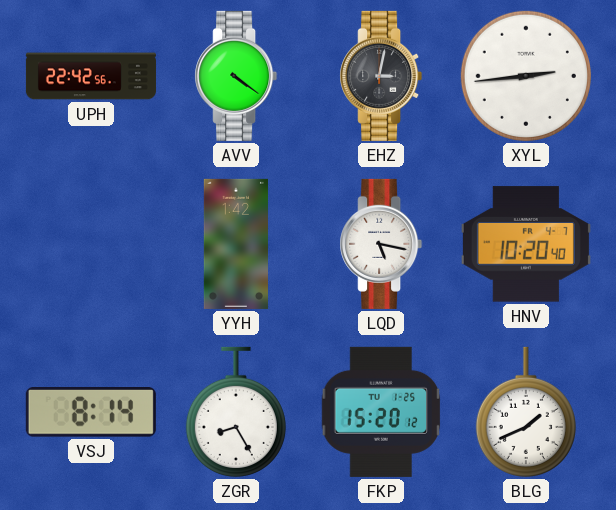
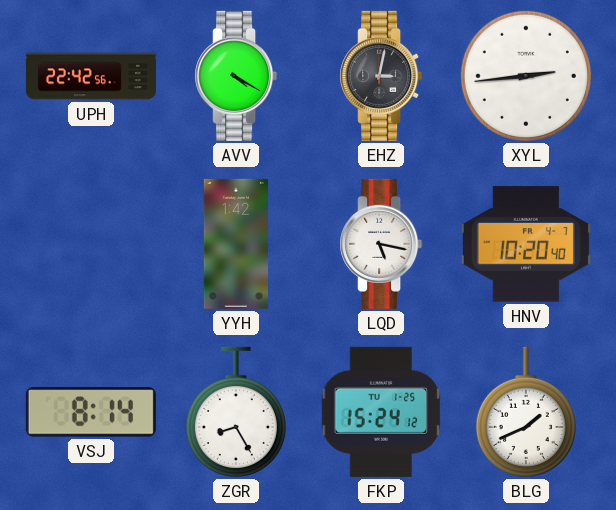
AVV: 4:21 -> 4:20
FKP: 15:20 -> 15:24
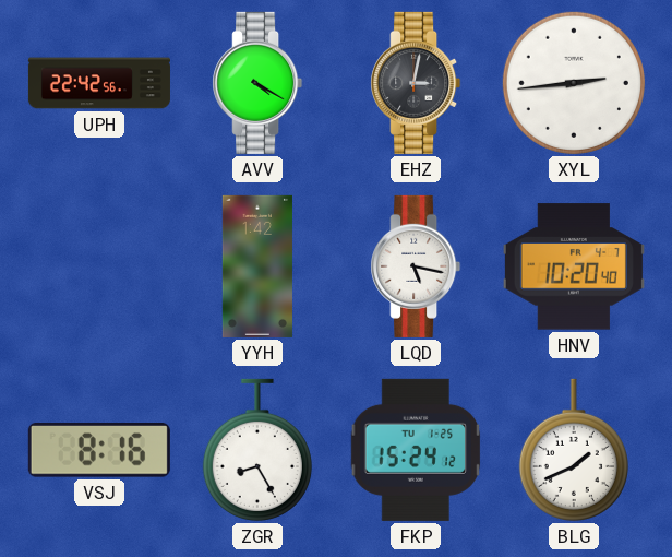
VSJ: 8:14 -> 8:16
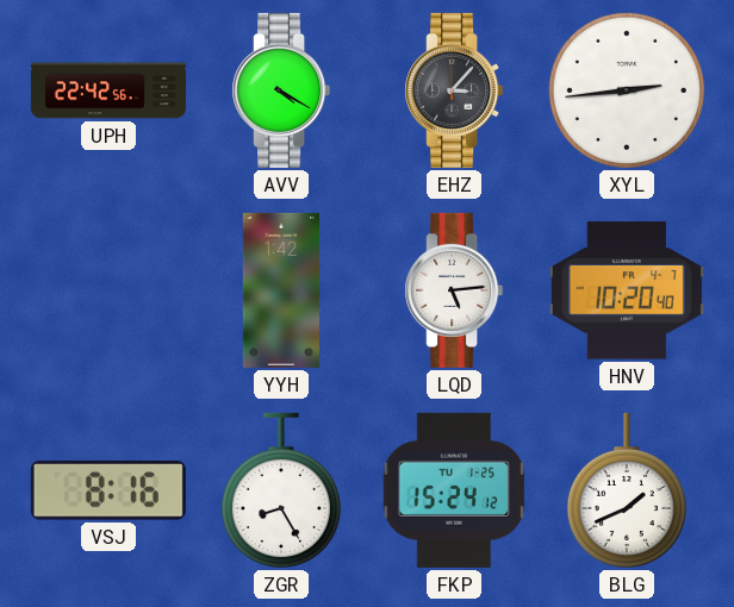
EHZ: 3:02 -> 3:07
LQD: 5:17 -> 5:14
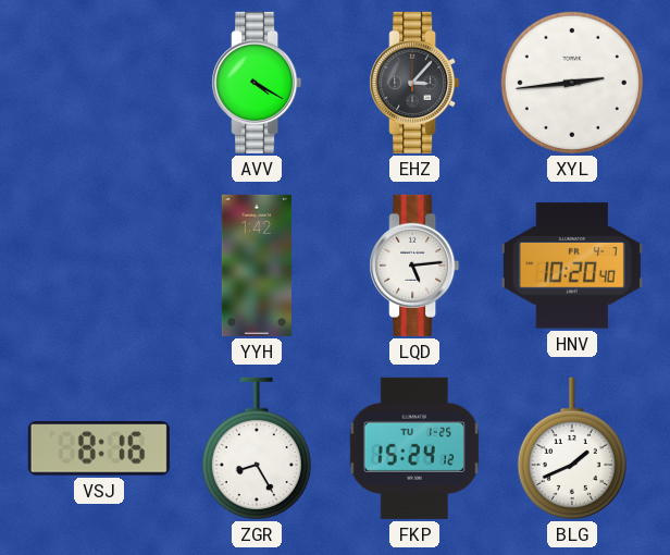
UPH: 22:42 -> none
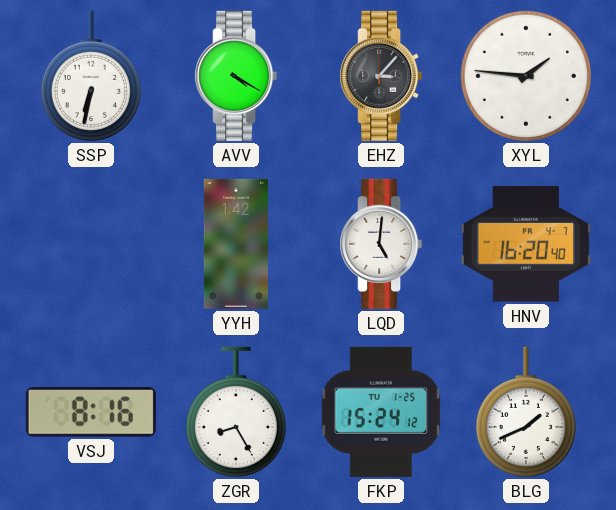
SSP: none -> 6:32
XYL: 2:44 -> 1:46
LQD: 5:14 -> 5:01
HNV: 10:20 -> 16:20
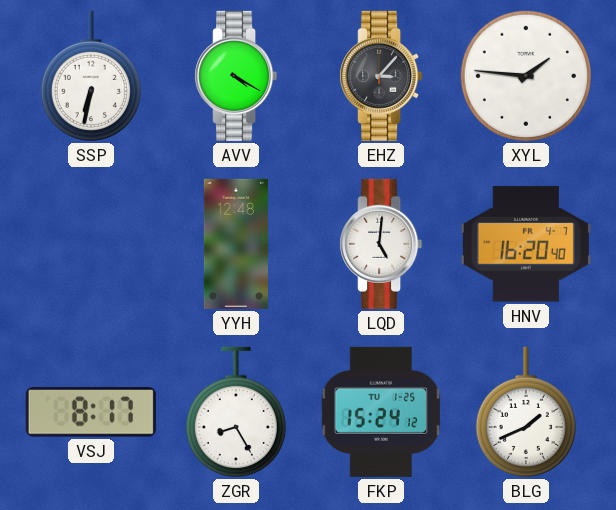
YYH: 1:42 -> 12:48
VSJ: 8:16 -> 8:17
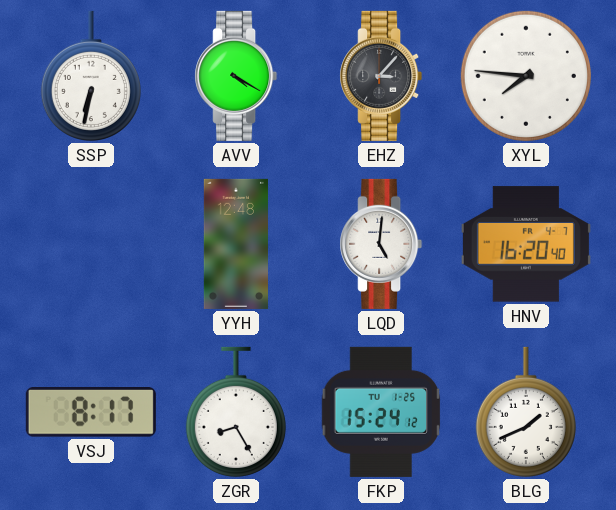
XYL: 1:46 -> 7:46
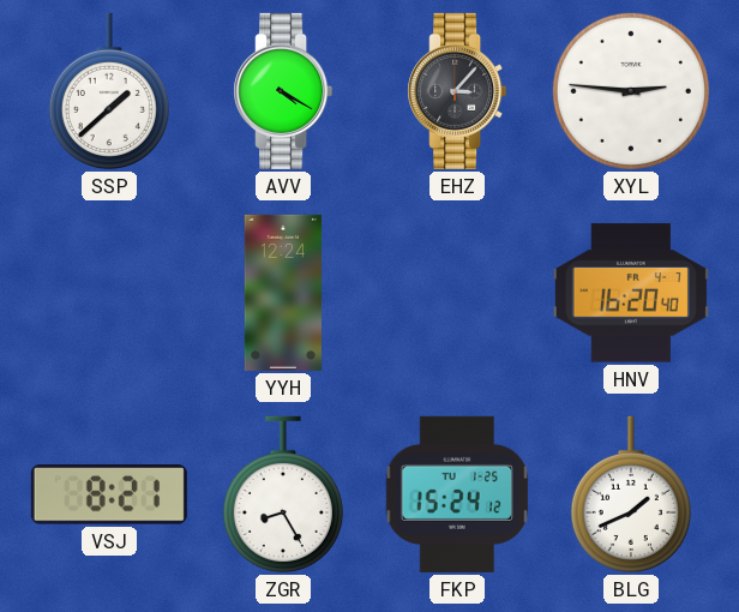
SSP: 6:32 -> 1:38
XYL: 7:46 -> 2:46
YYH: 12:48 -> 12:24
LQD: 5:01 -> none
VSJ: 8:17 -> 8:21
